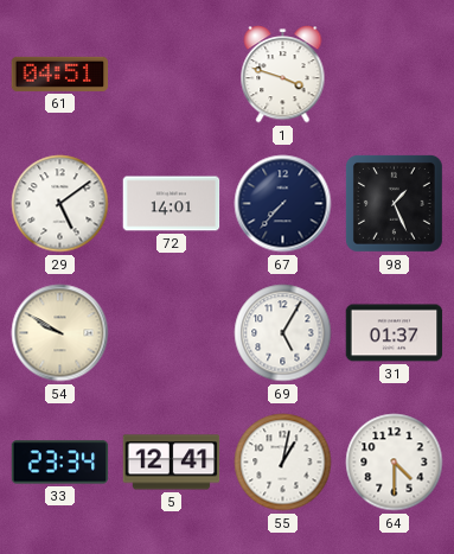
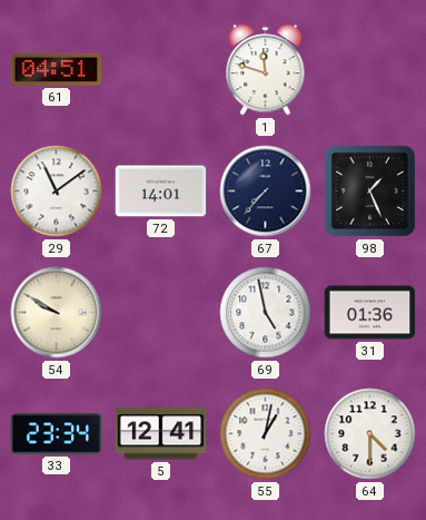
1: 3:48 -> 11:48
29: 5:09 -> 11:09
69: 5:05 -> 4:58
31: 01:37 -> 01:36
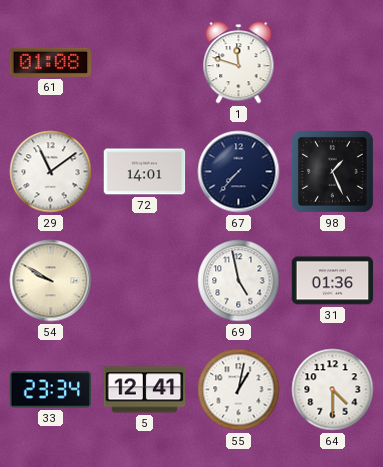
61: 04:51 -> 01:08
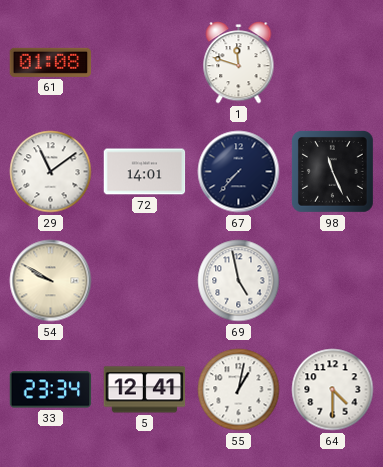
98: 1:26 -> 11:26
31: 01:36 -> none
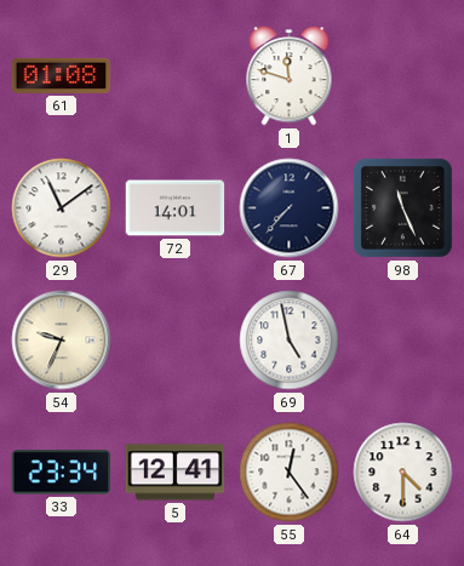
54: 9:50 -> 9:34
55: 1:02 -> 12:24
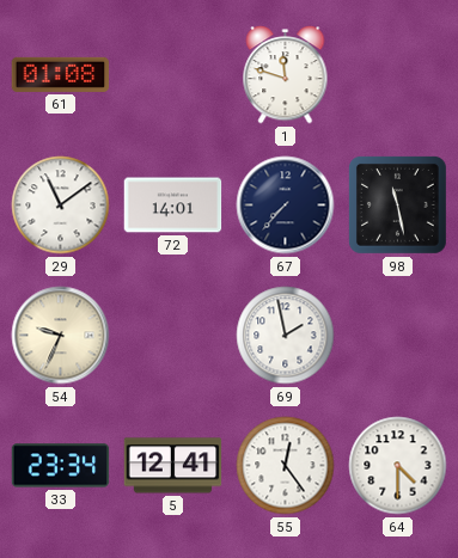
98: 11:26 -> 11:28
69: 4:58 -> 1:58
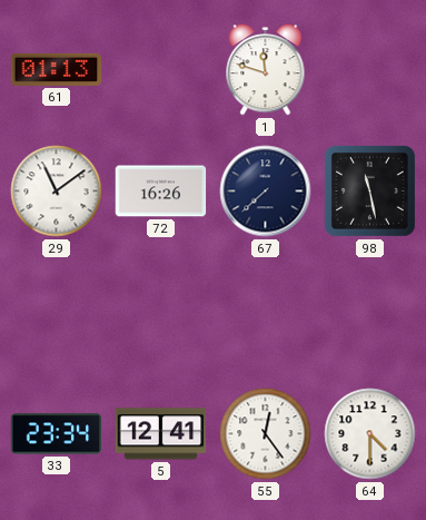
61: 01:08 -> 01:13
72: 14:01 -> 16:26
67: 7:37 -> 7:38
54: 9:34 -> none
69: 1:58 -> none
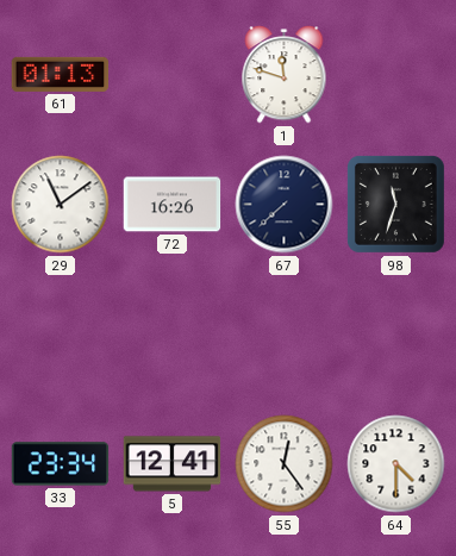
98: 11:28 -> 11:33
